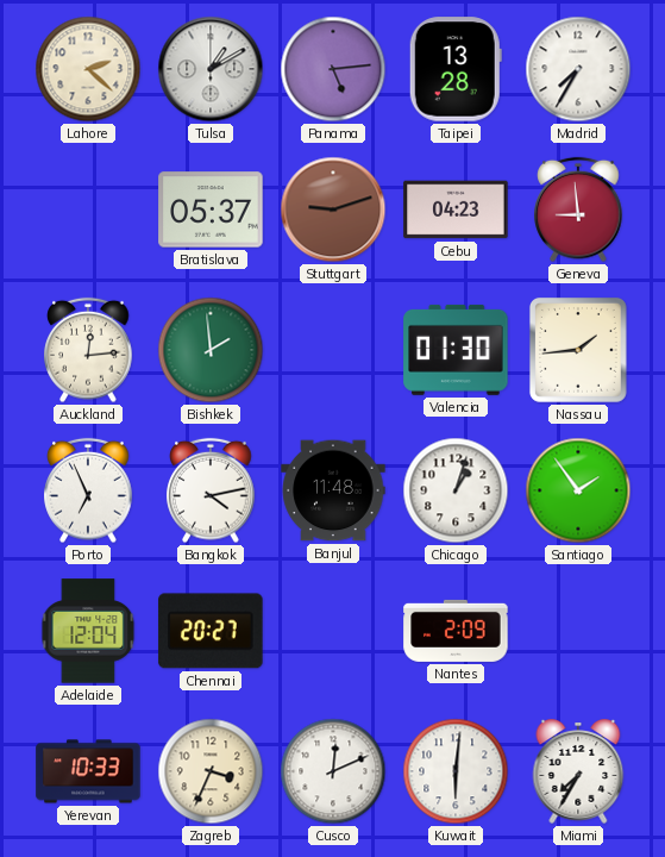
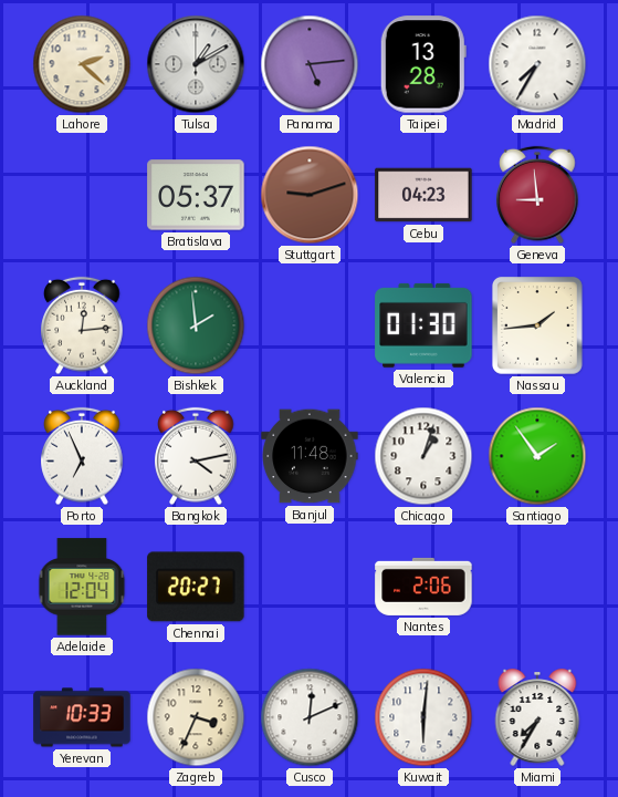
Nantes: 2:09 -> 2:06
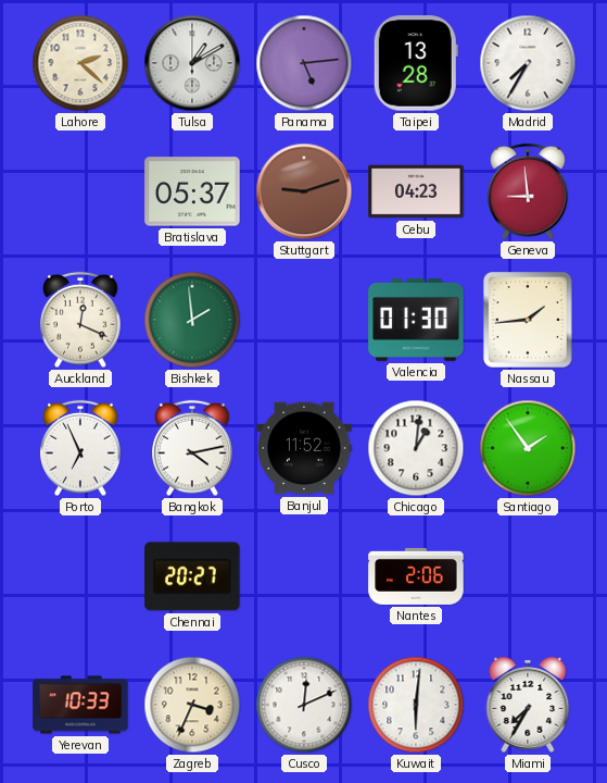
Auckland: 12:14 -> 12:19
Banjul: 11:48 -> 11:52
Chicago: 1:03 -> 1:01
Adelaide: 12:04 -> none
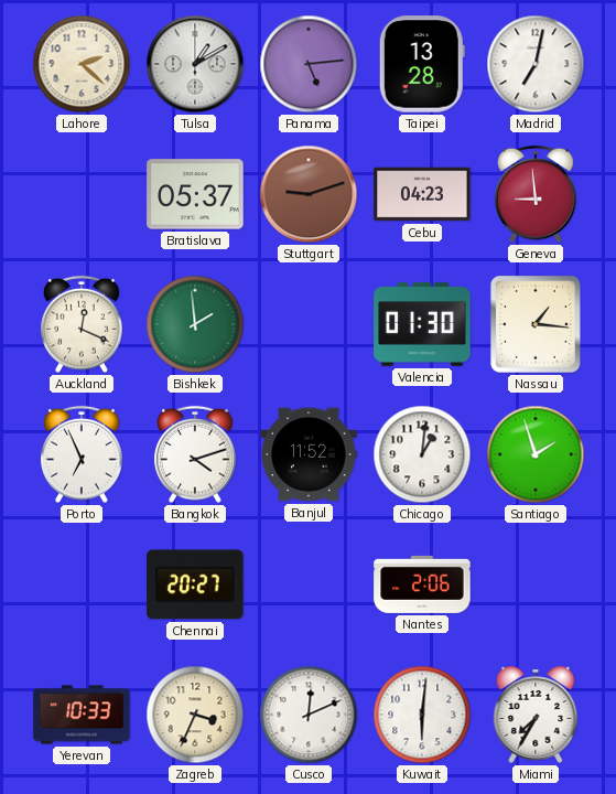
Madrid: 7:35 -> 7:02
Nassau: 1:44 -> 1:16
Bangkok: 4:13 -> 4:12
Santiago: 1:54 -> 1:57
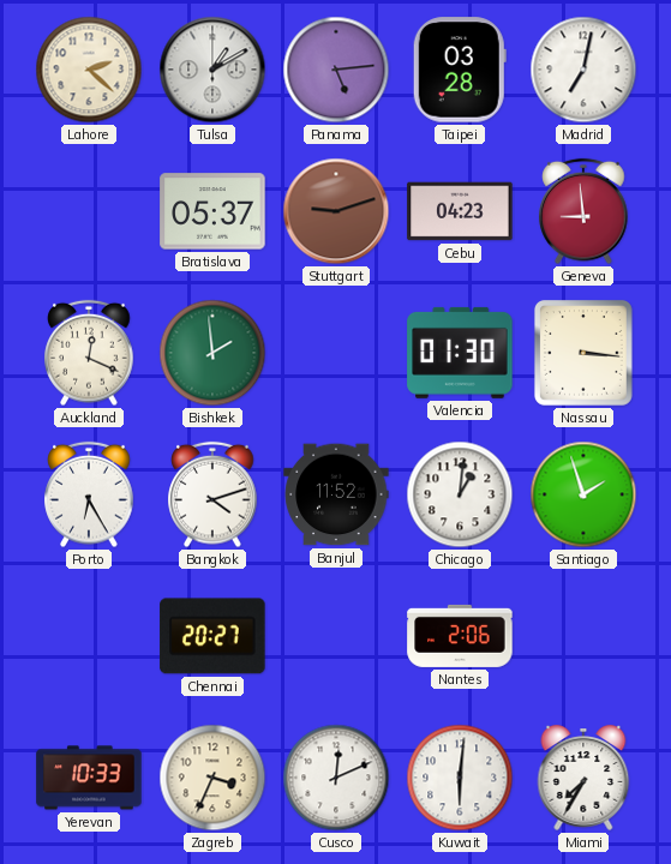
Taipei: 13:28 -> 03:28
Nassau: 1:16 -> 3:16
Porto: 6:56 -> 6:25
